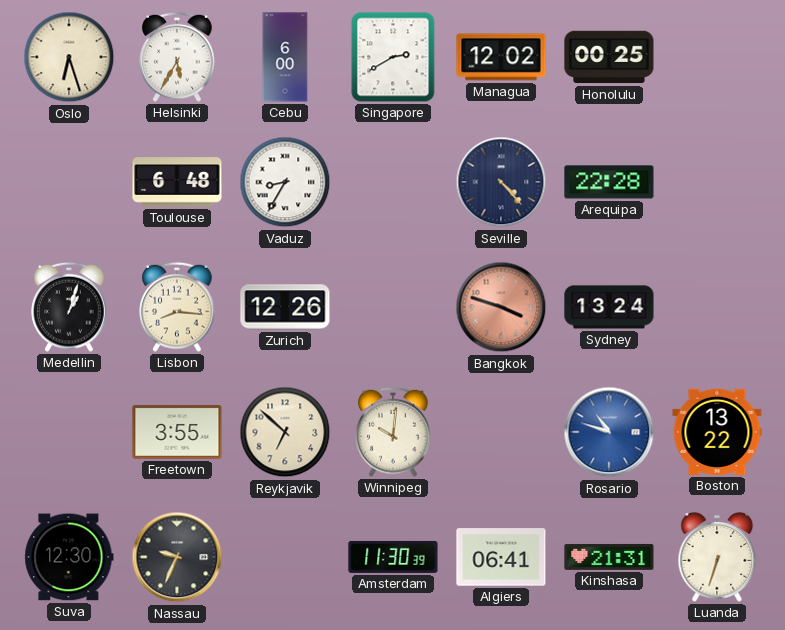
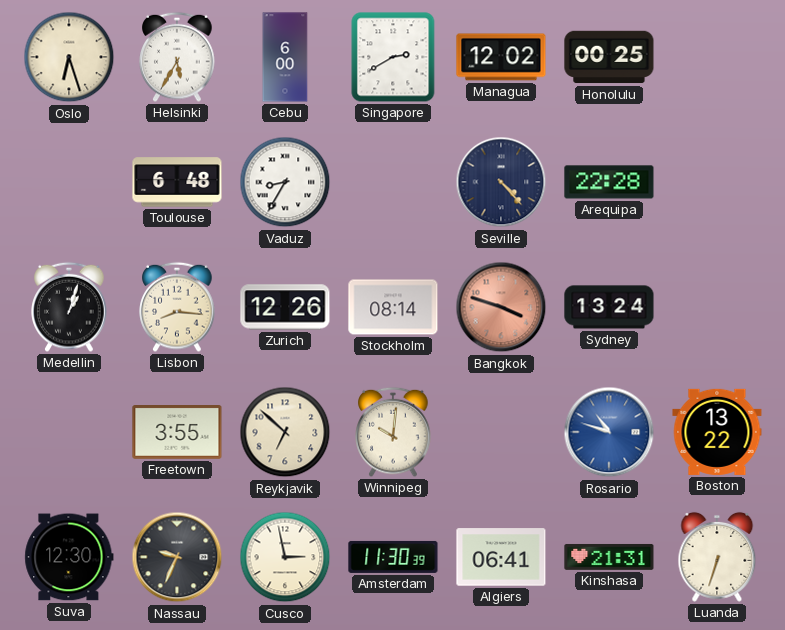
Stockholm: none -> 08:14
Cusco: none -> 2:58
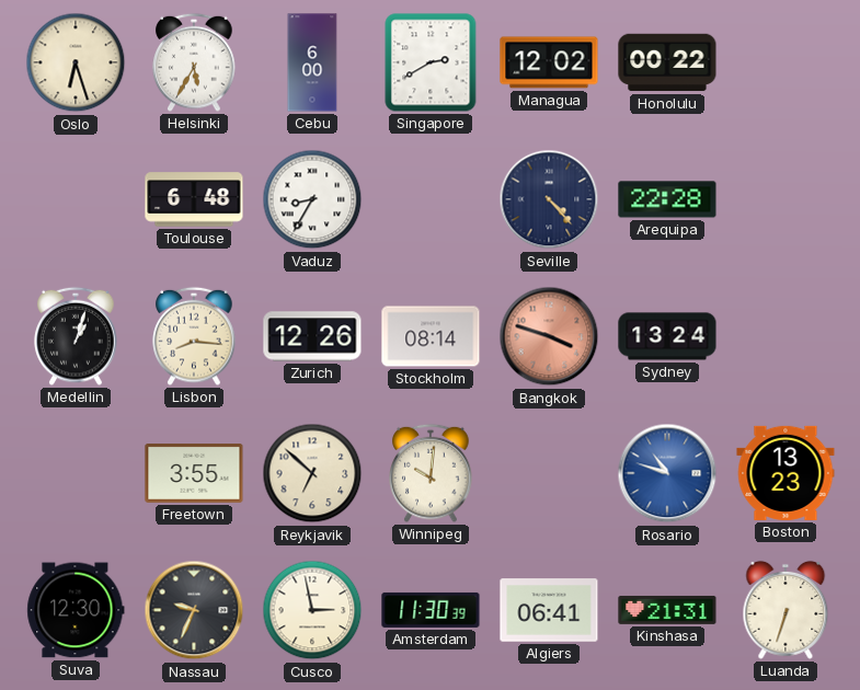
Honolulu: 00:25 -> 00:22
Boston: 13:22 -> 13:23
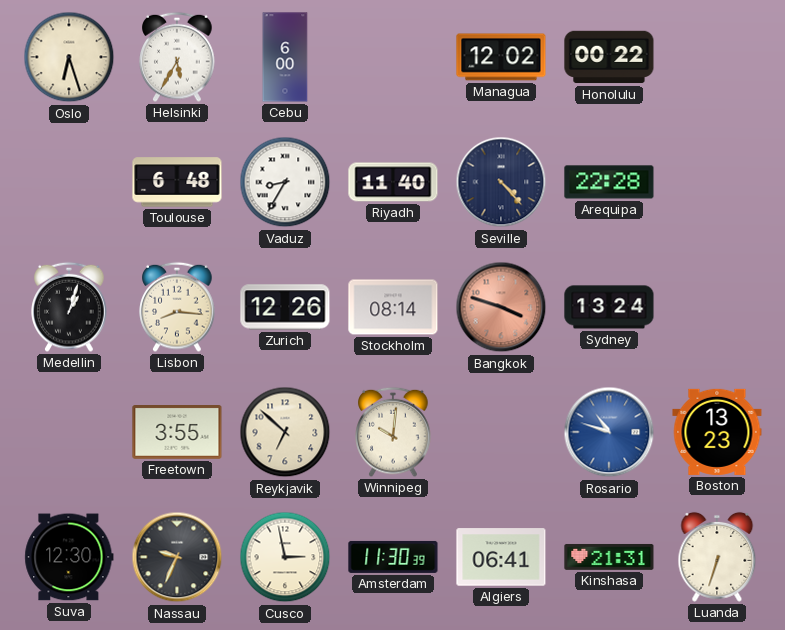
Singapore: 2:40 -> none
Riyadh: none -> 11:40
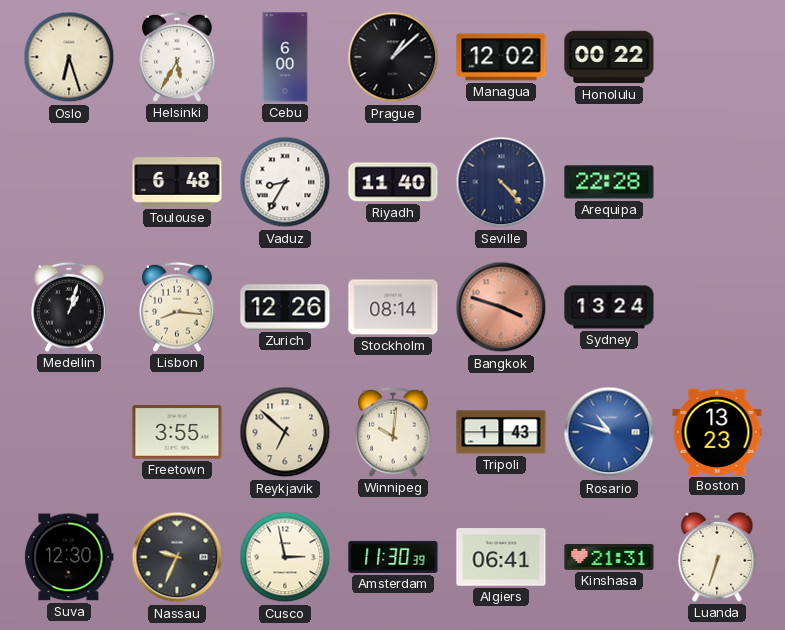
Prague: none -> 1:08
Tripoli: none -> 1:43
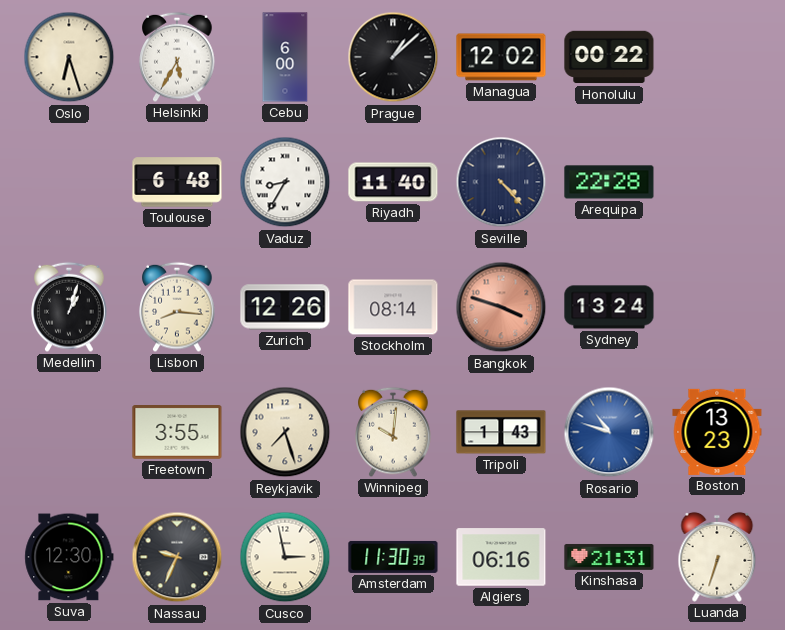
Reykjavik: 6:52 -> 7:27
Algiers: 06:41 -> 06:16
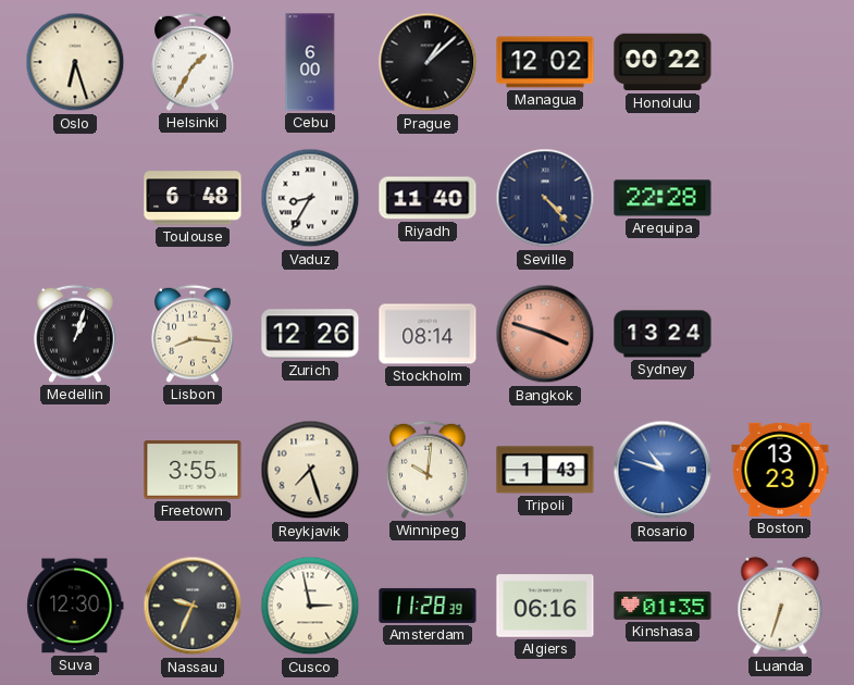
Helsinki: 5:35 -> 1:35
Amsterdam: 11:30 -> 11:28
Kinshasa: 21:31 -> 01:35
